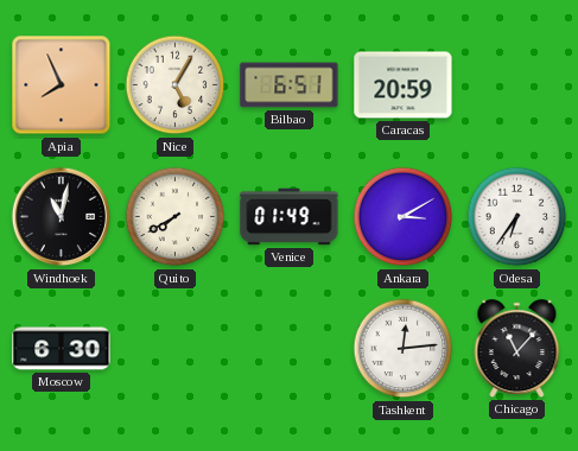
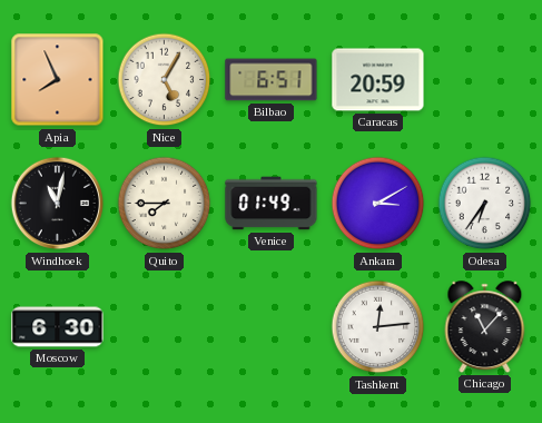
Quito: 7:40 -> 7:45
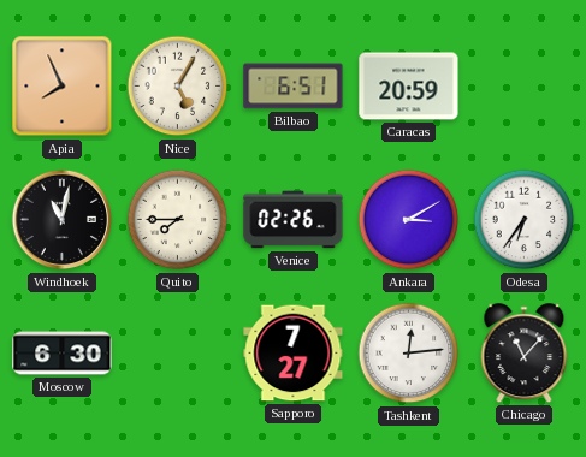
Venice: 01:49 -> 02:26
Sapporo: none -> 7:27
